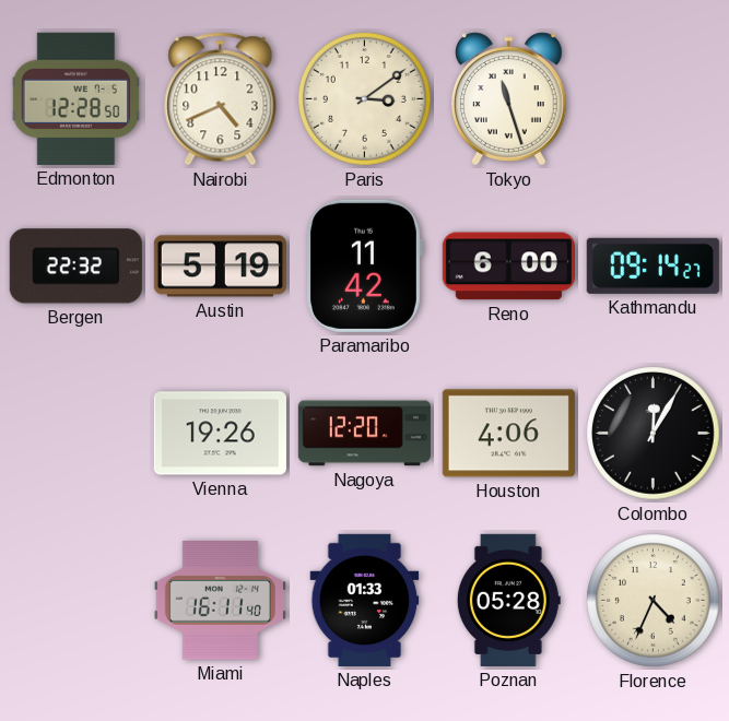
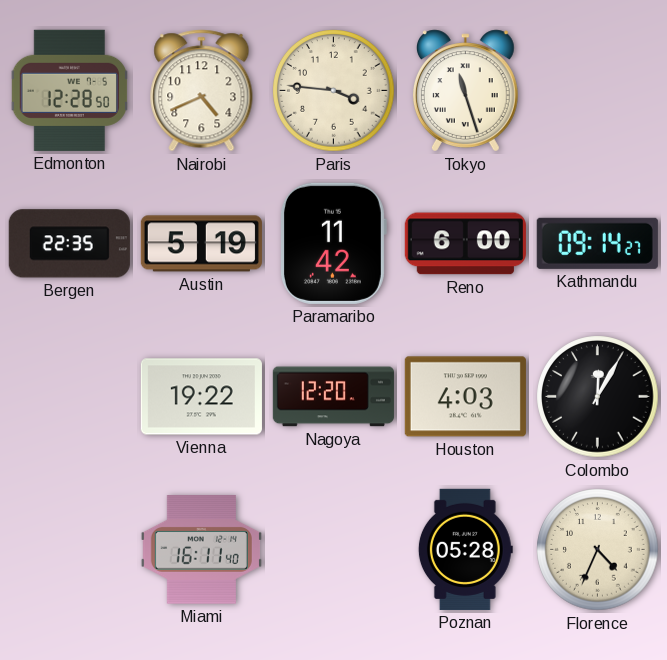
Paris: 3:09 -> 3:46
Bergen: 22:32 -> 22:35
Vienna: 19:26 -> 19:22
Houston: 4:06 -> 4:03
Naples: 01:33 -> none
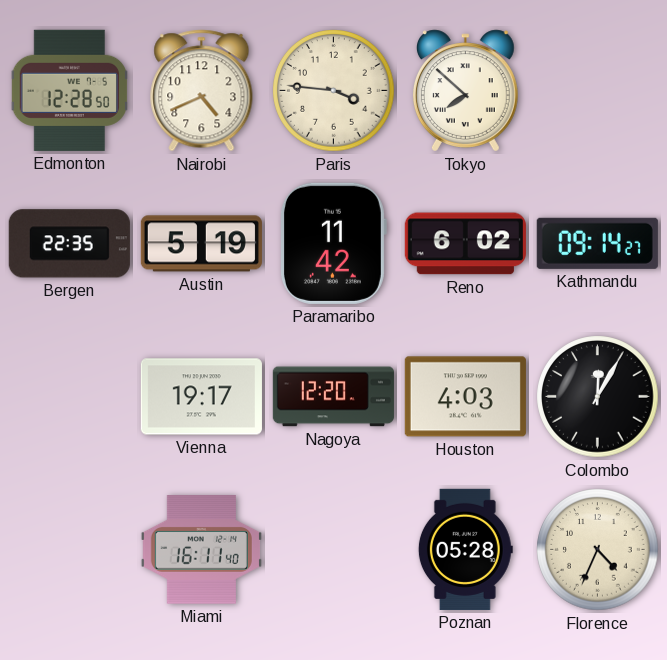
Tokyo: 11:27 -> 7:52
Reno: 6:00 -> 6:02
Vienna: 19:22 -> 19:17
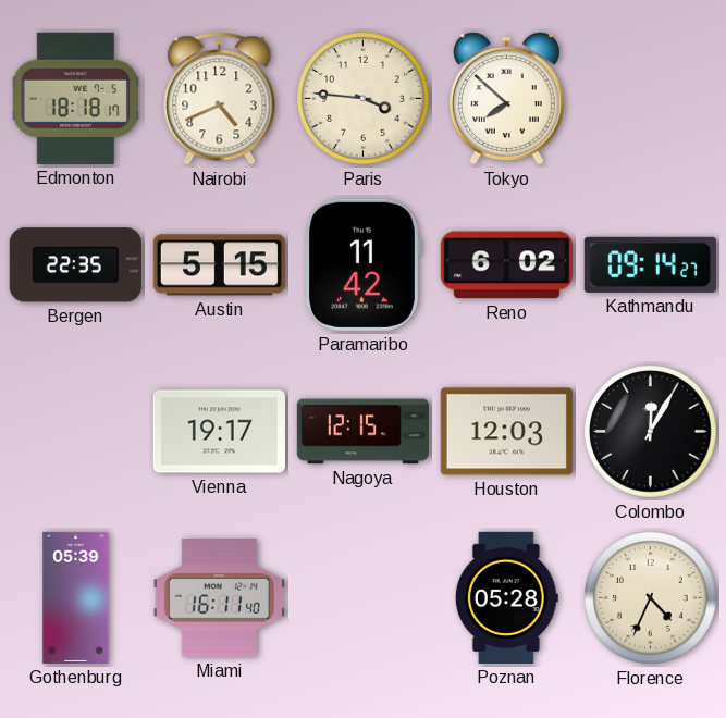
Edmonton: 12:28 -> 18:18
Austin: 5:19 -> 5:15
Nagoya: 12:20 -> 12:15
Houston: 4:03 -> 12:03
Gothenburg: none -> 05:39
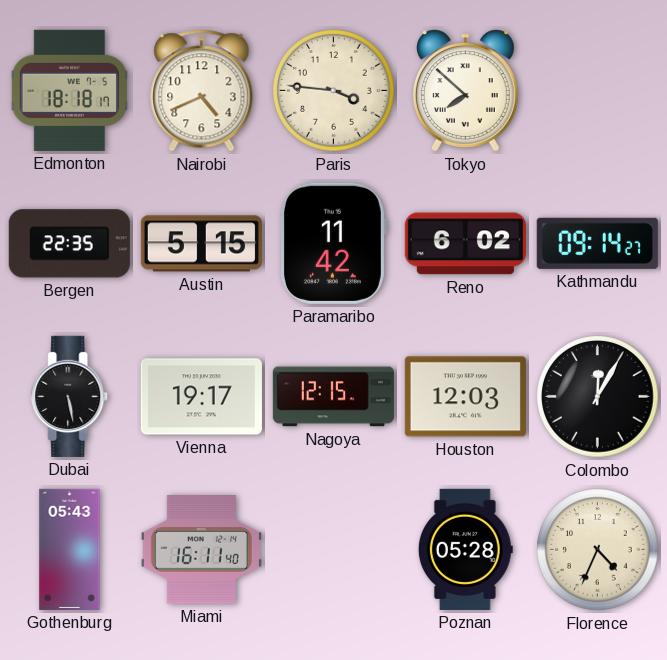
Dubai: none -> 5:28
Gothenburg: 05:39 -> 05:43
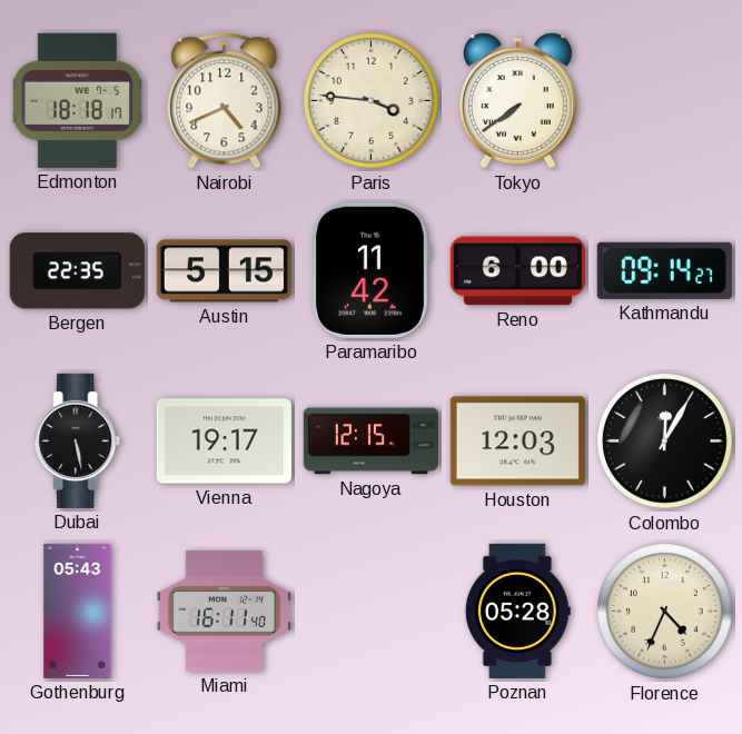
Tokyo: 7:52 -> 7:39
Reno: 6:02 -> 6:00
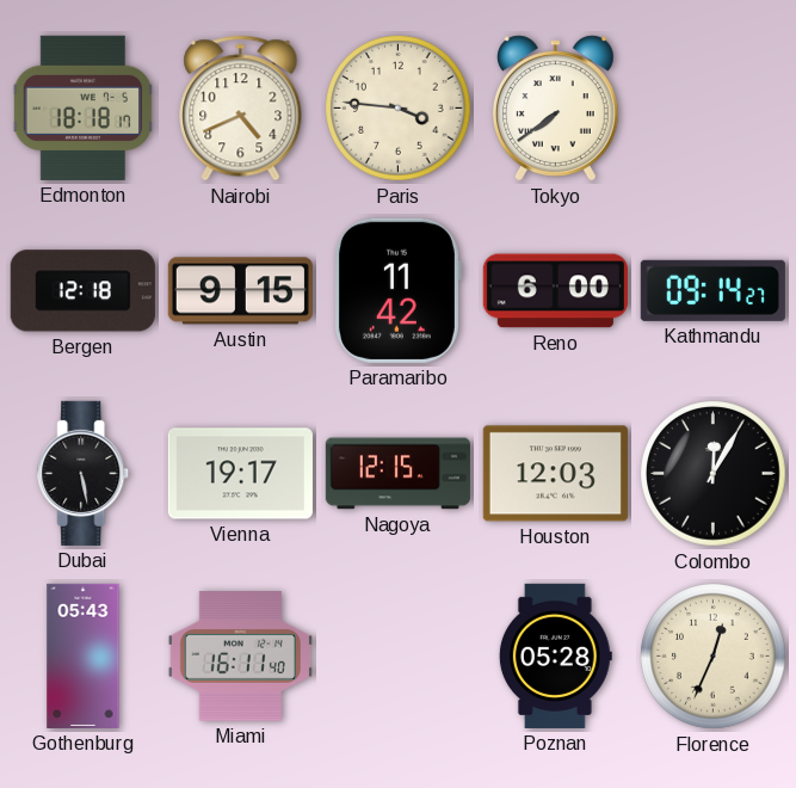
Bergen: 22:35 -> 12:18
Austin: 5:15 -> 9:15
Florence: 4:34 -> 12:34
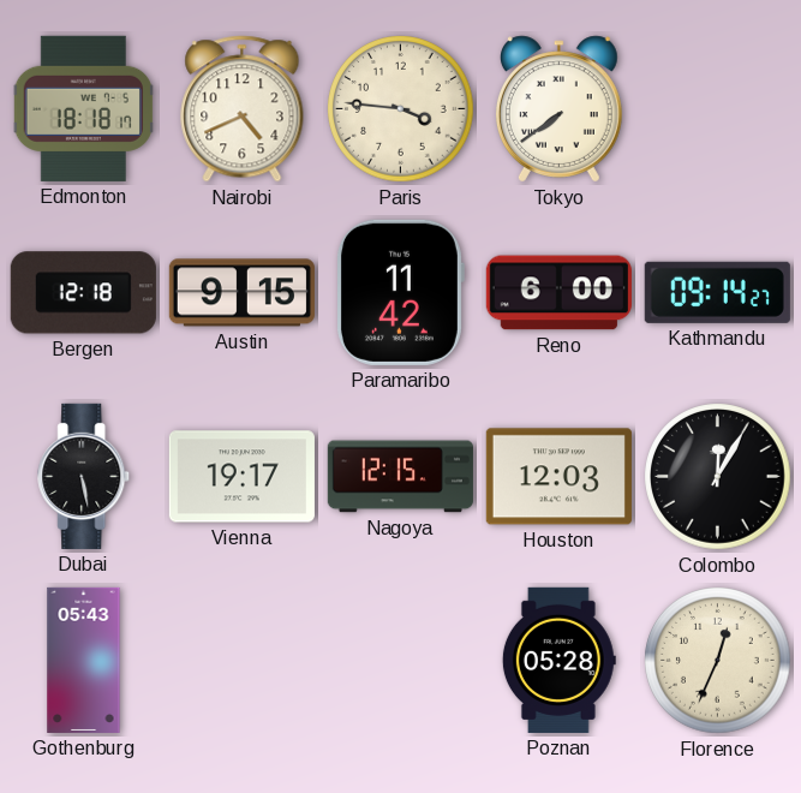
Miami: 16:11 -> none
